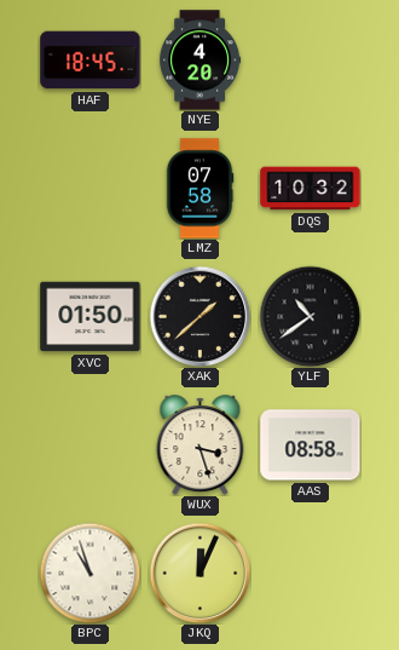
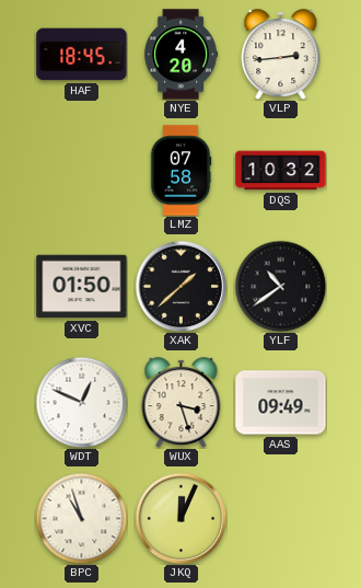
VLP: none -> 2:44
WDT: none -> 12:49
AAS: 08:58 -> 09:49
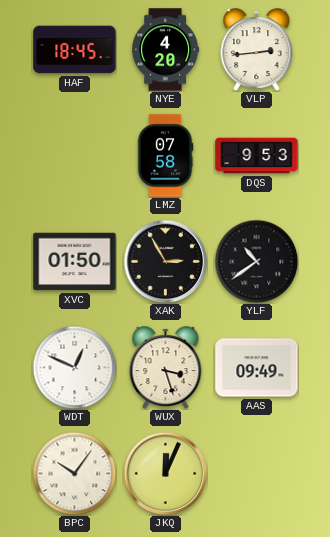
DQS: 10:32 -> 9:53
XAK: 1:38 -> 2:55
BPC: 10:57 -> 10:06
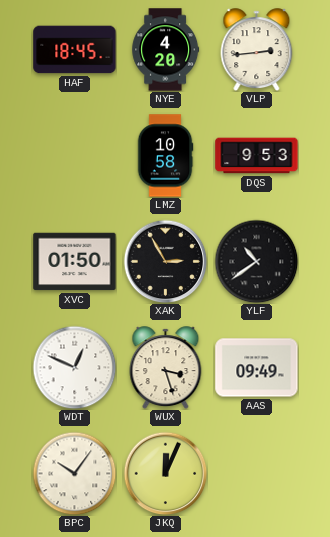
LMZ: 07:58 -> 10:58
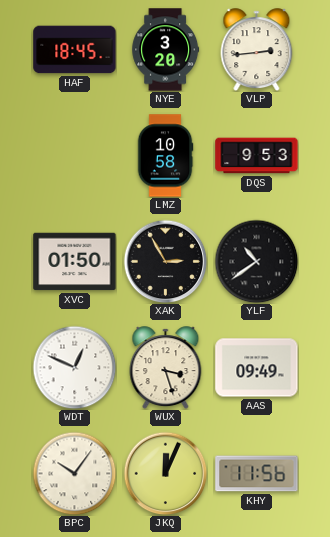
NYE: 4:20 -> 3:20
KHY: none -> 11:56
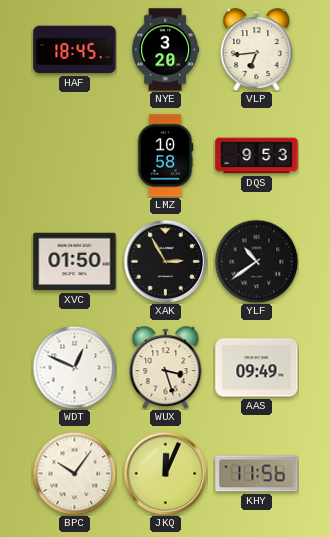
VLP: 2:44 -> 6:44
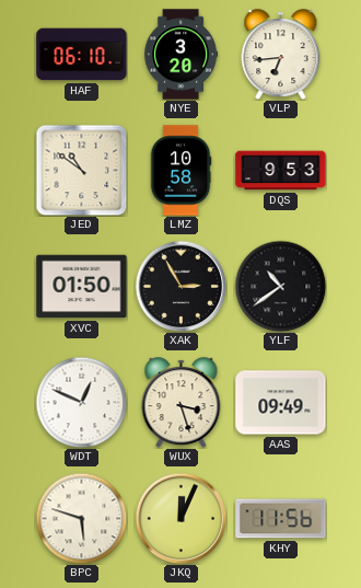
HAF: 18:45 -> 06:10
JED: none -> 10:51
BPC: 10:06 -> 5:48
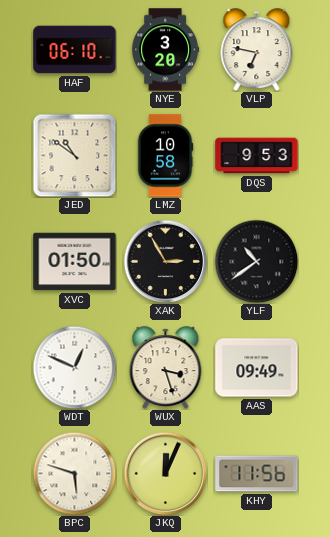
VLP: 6:44 -> 6:47
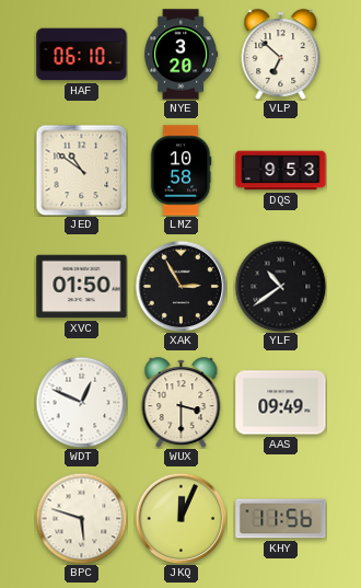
VLP: 6:47 -> 6:52
WUX: 3:27 -> 3:30
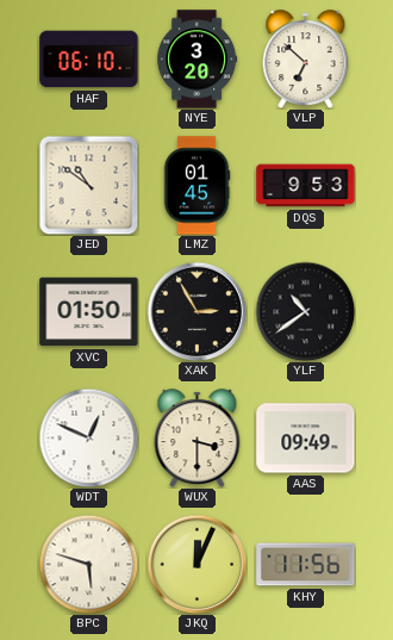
LMZ: 10:58 -> 01:45
